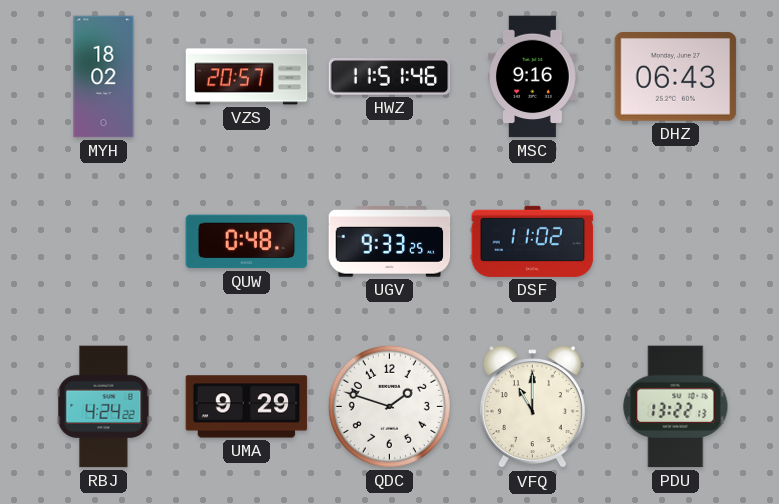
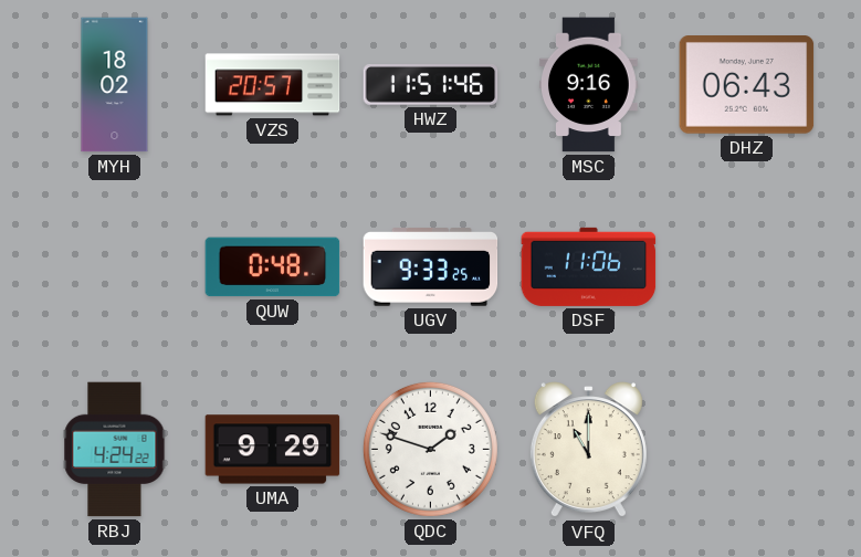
DSF: 11:02 -> 11:06
PDU: 13:22 -> none
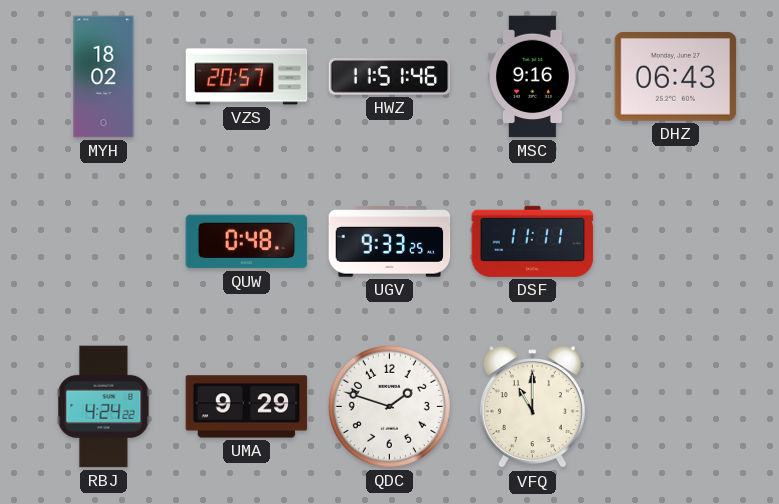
DSF: 11:06 -> 11:11
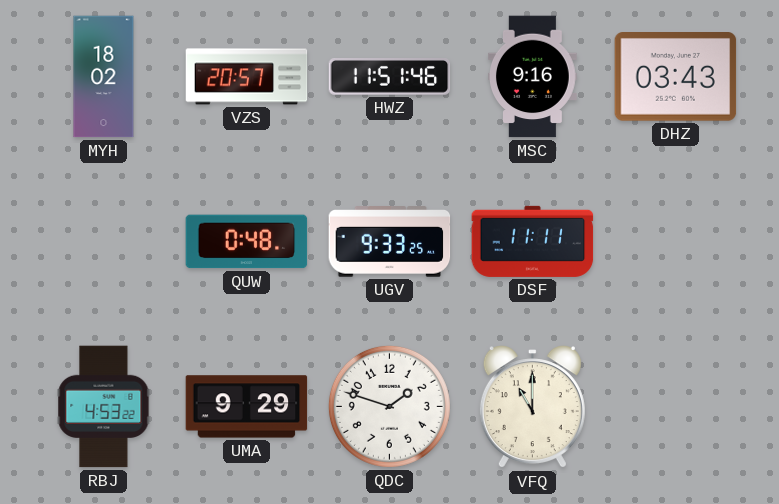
DHZ: 06:43 -> 03:43
RBJ: 4:24 -> 4:53
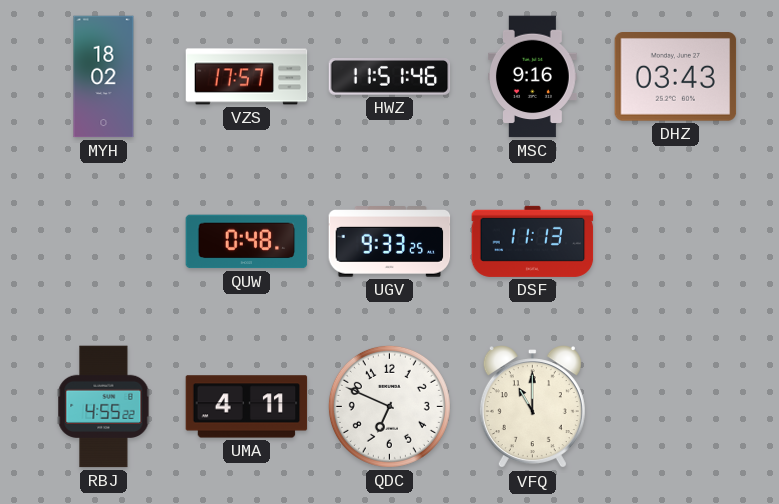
VZS: 20:57 -> 17:57
DSF: 11:11 -> 11:13
RBJ: 4:53 -> 4:55
UMA: 9:29 -> 4:11
QDC: 1:48 -> 6:49
